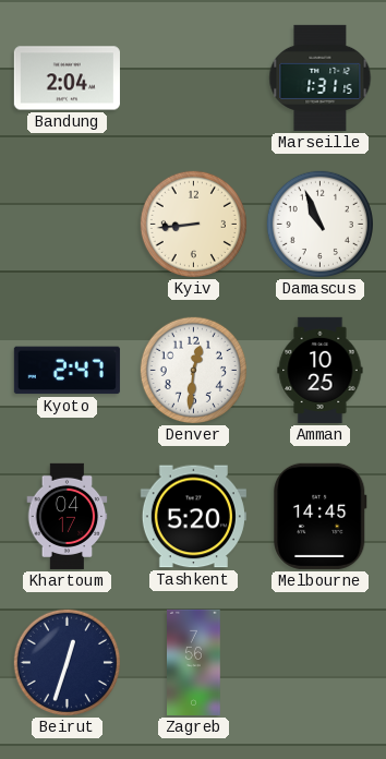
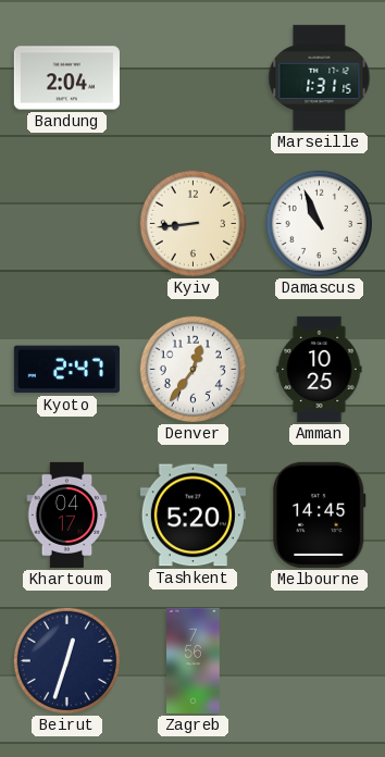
Denver: 12:31 -> 12:36
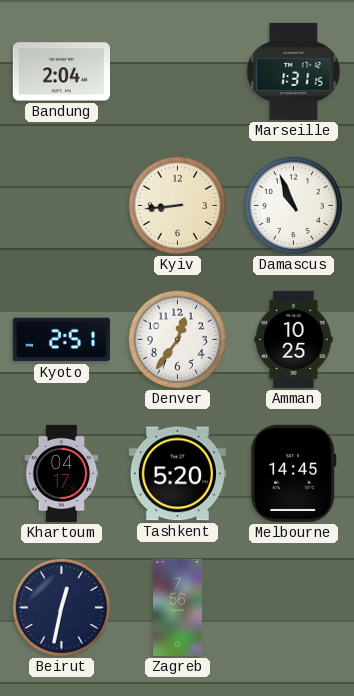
Kyoto: 2:47 -> 2:51
Beirut: 12:33 -> 12:32
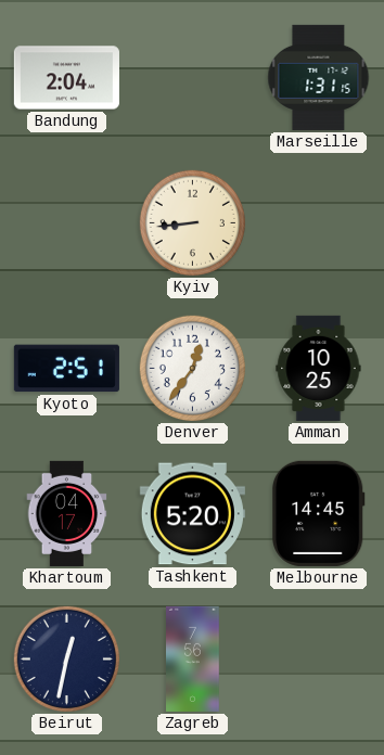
Damascus: 10:56 -> none
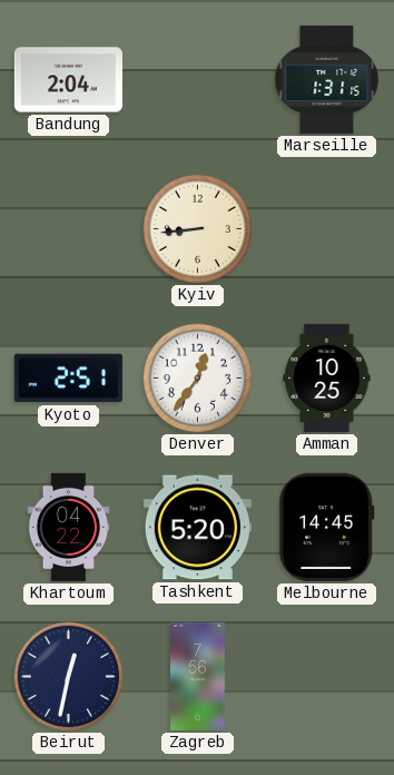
Khartoum: 04:17 -> 04:22
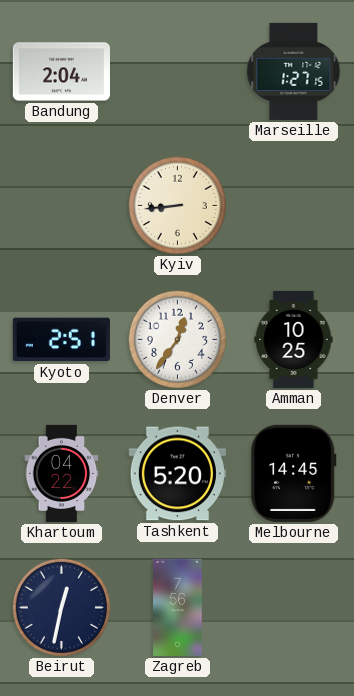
Marseille: 1:31 -> 1:27
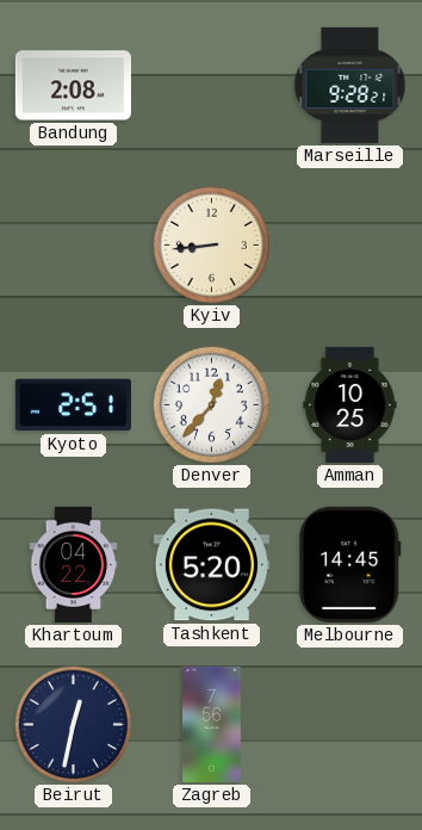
Bandung: 2:04 -> 2:08
Marseille: 1:27 -> 9:28
Denver: 12:36 -> 12:37
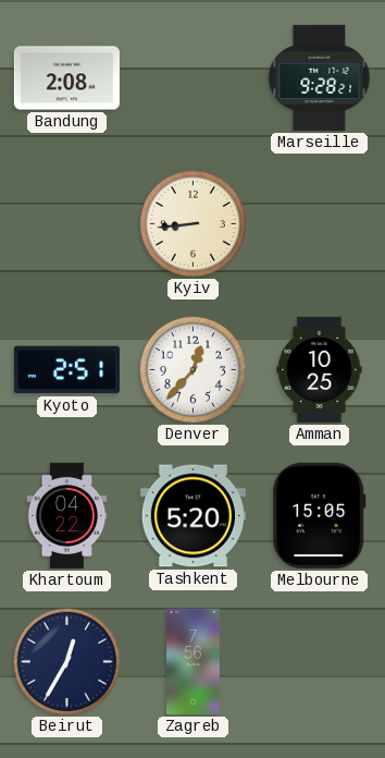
Melbourne: 14:45 -> 15:05
Beirut: 12:32 -> 12:35
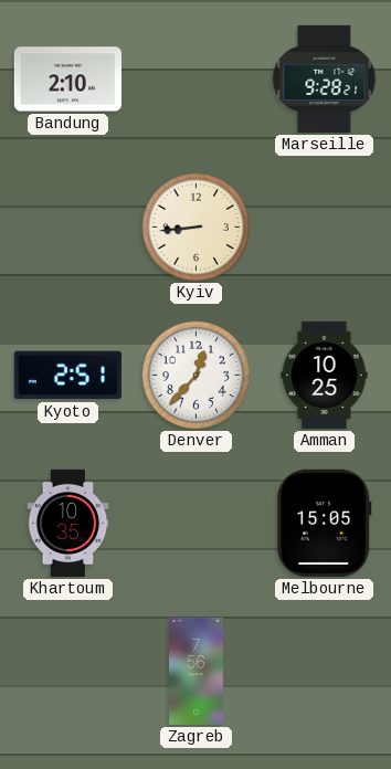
Bandung: 2:08 -> 2:10
Khartoum: 04:22 -> 10:35
Tashkent: 5:20 -> none
Beirut: 12:35 -> none
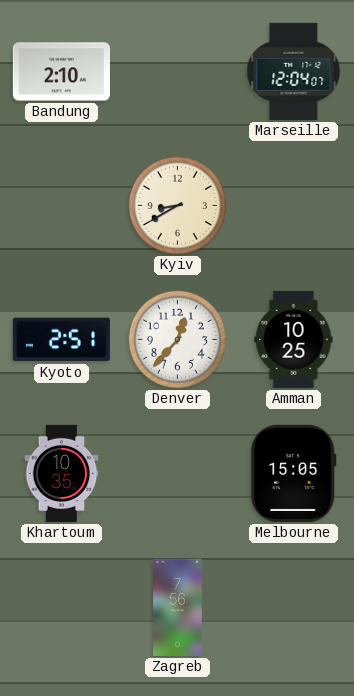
Marseille: 9:28 -> 12:04
Kyiv: 8:44 -> 8:40
